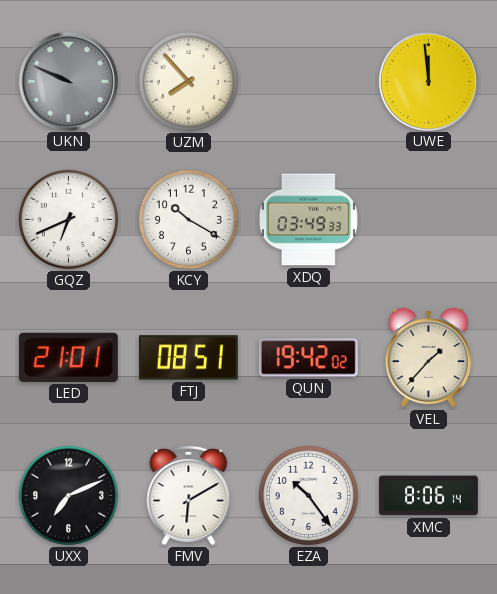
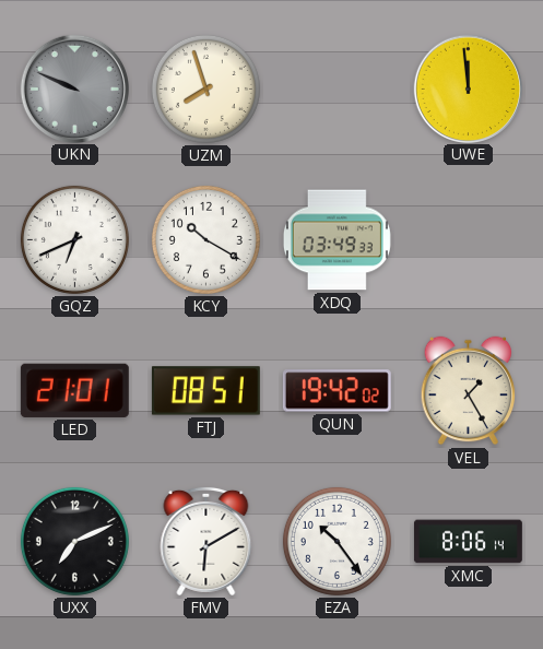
UZM: 7:53 -> 7:57
VEL: 1:37 -> 1:25
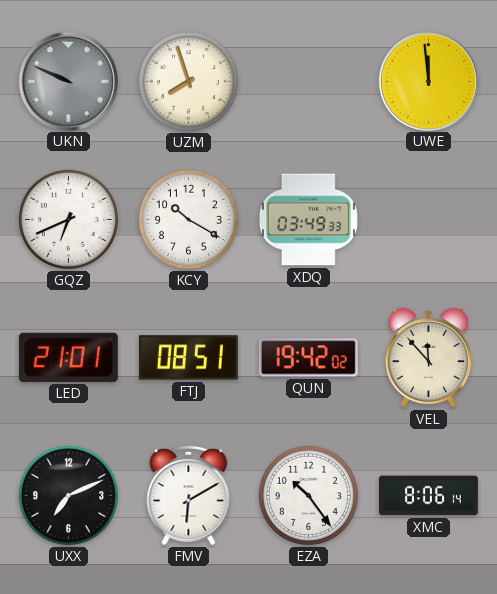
VEL: 1:25 -> 11:53
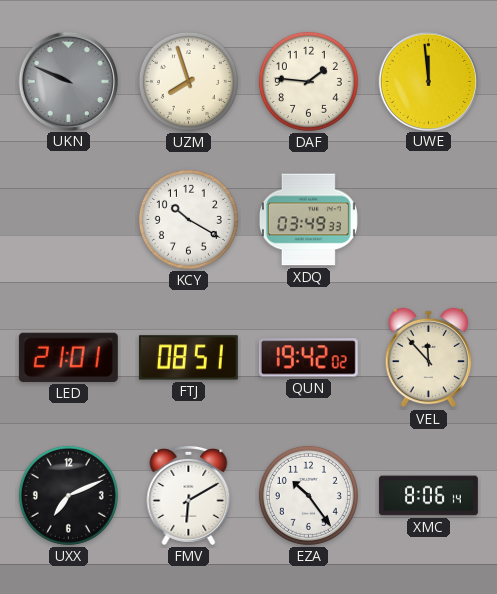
DAF: none -> 1:46
GQZ: 6:41 -> none
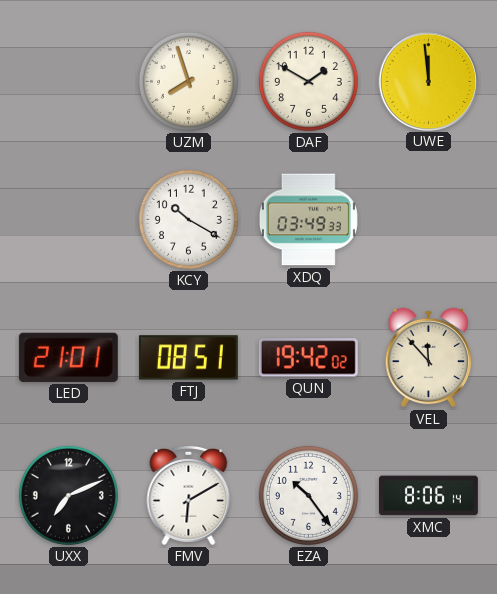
UKN: 9:49 -> none
DAF: 1:46 -> 1:50
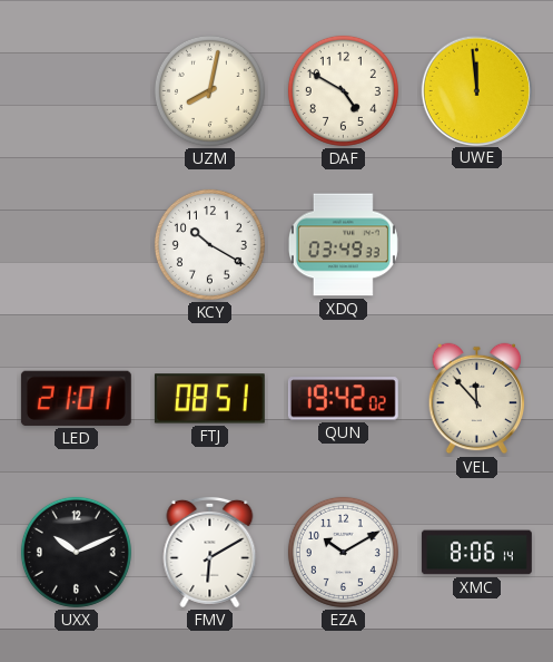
UZM: 7:57 -> 8:02
DAF: 1:50 -> 4:50
UXX: 7:11 -> 10:11
EZA: 10:24 -> 10:10
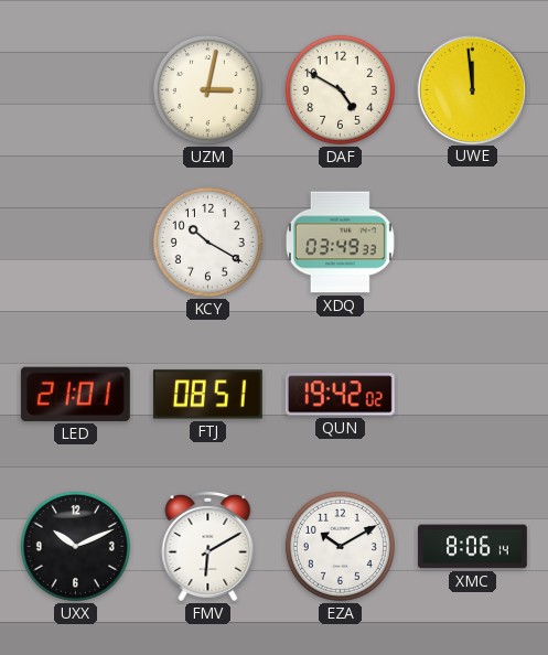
UZM: 8:02 -> 3:02
VEL: 11:53 -> none
